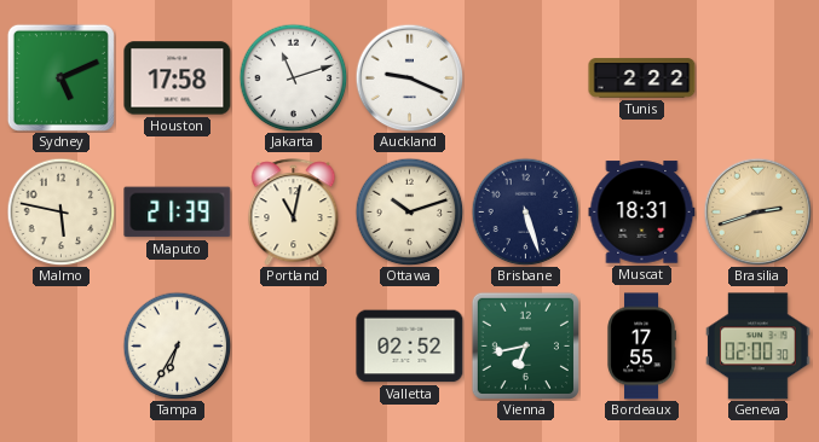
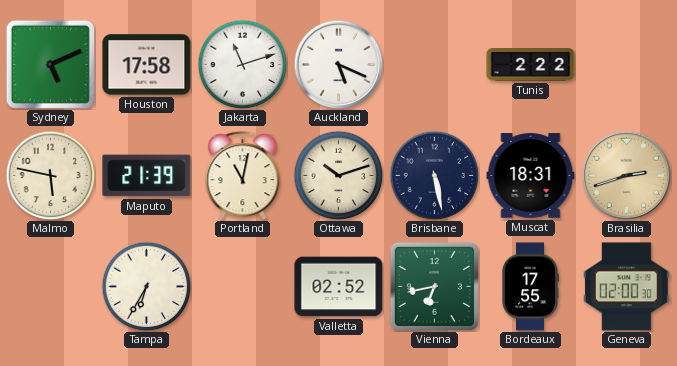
Auckland: 9:19 -> 5:19
Brisbane: 5:27 -> 5:28
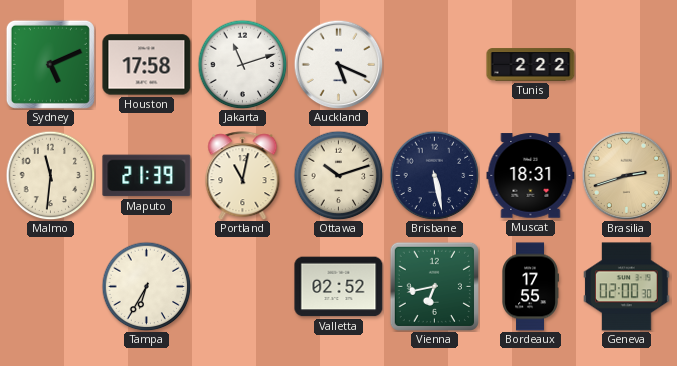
Malmo: 5:47 -> 11:31
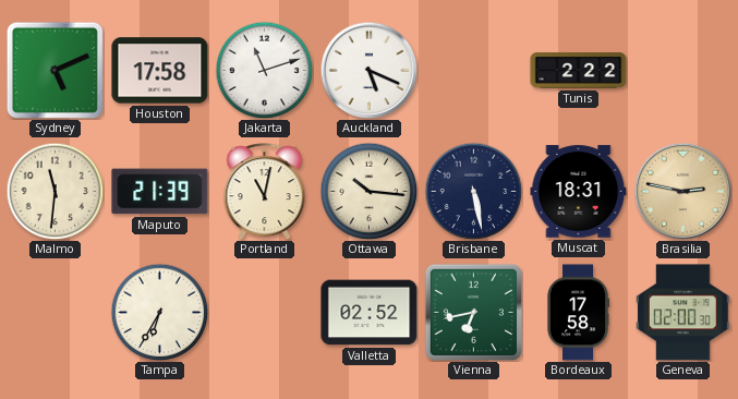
Ottawa: 10:12 -> 10:16
Brasilia: 2:42 -> 2:47
Bordeaux: 17:55 -> 17:58
